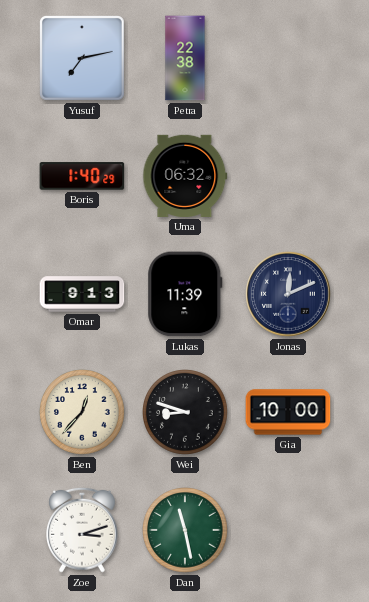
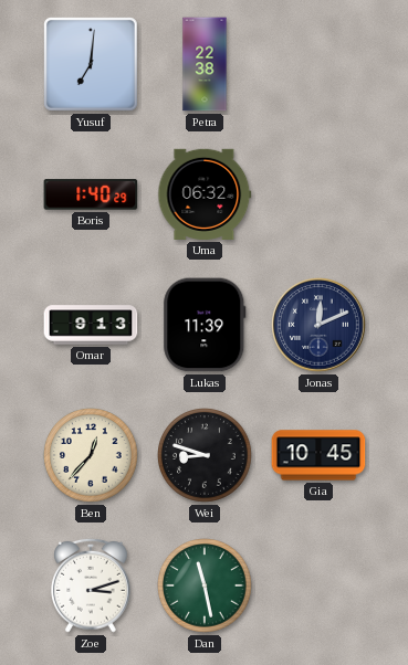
Yusuf: 7:13 -> 7:01
Gia: 10:00 -> 10:45
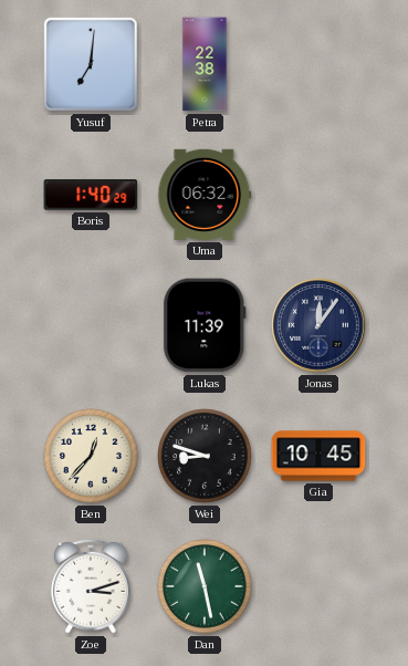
Omar: 9:13 -> none
Jonas: 12:11 -> 12:06
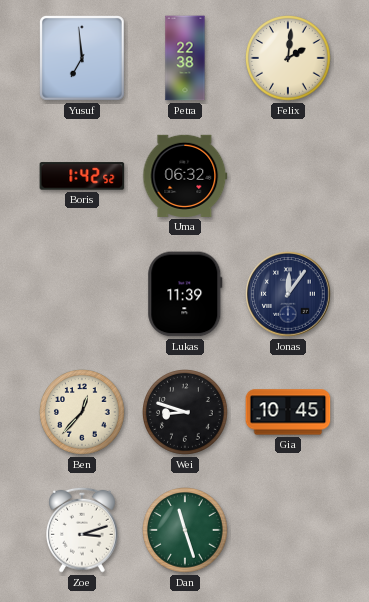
Yusuf: 7:01 -> 6:59
Felix: none -> 2:01
Boris: 1:40 -> 1:42
Dan: 11:28 -> 11:27
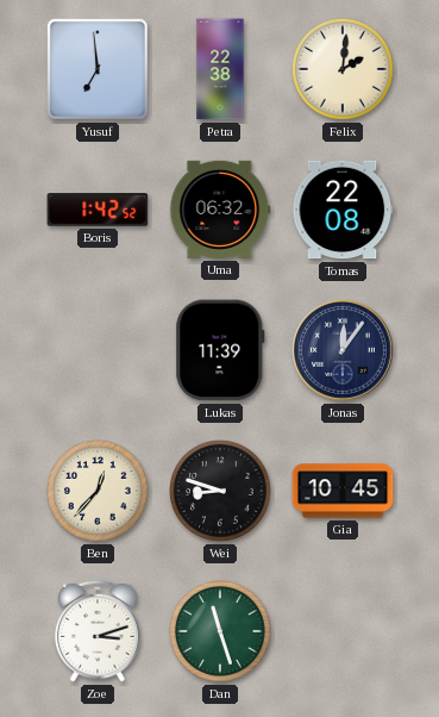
Tomas: none -> 22:08
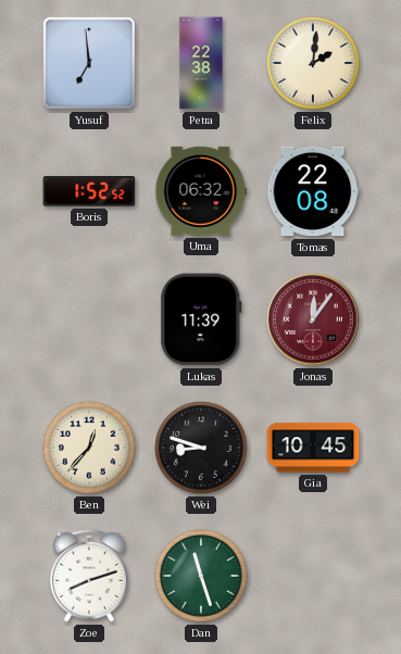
Boris: 1:42 -> 1:52
Jonas dial: navy -> burgundy
Zoe: 3:12 -> 8:12
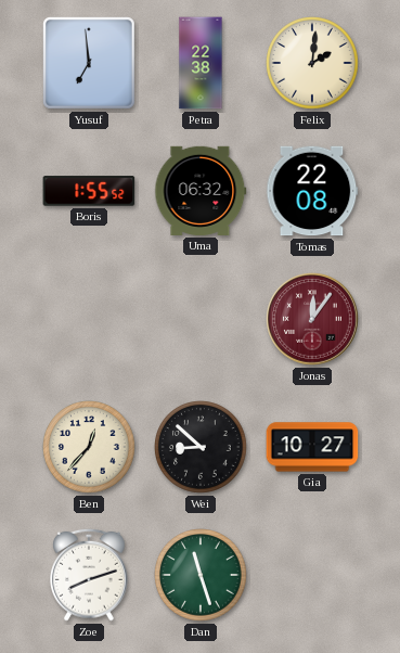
Boris: 1:52 -> 1:55
Lukas: 11:39 -> none
Wei: 8:48 -> 8:52
Gia: 10:45 -> 10:27
